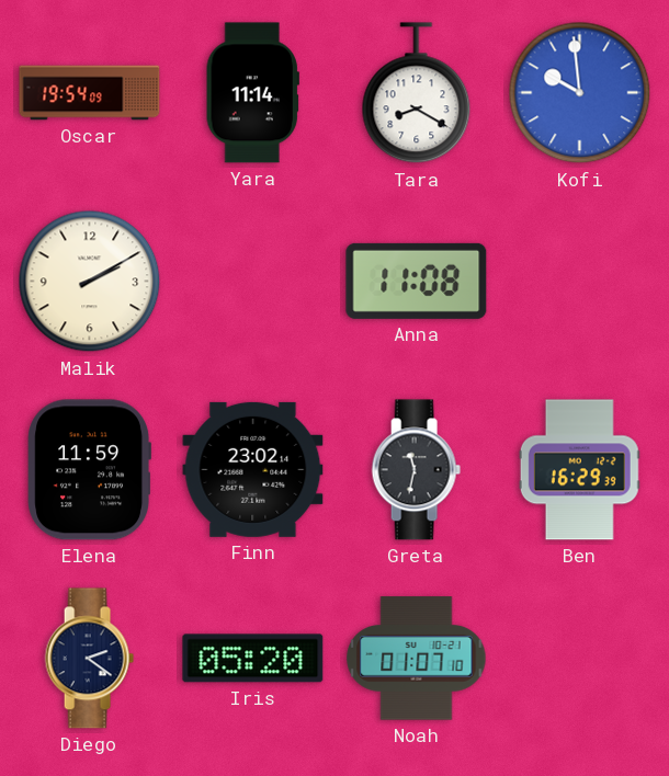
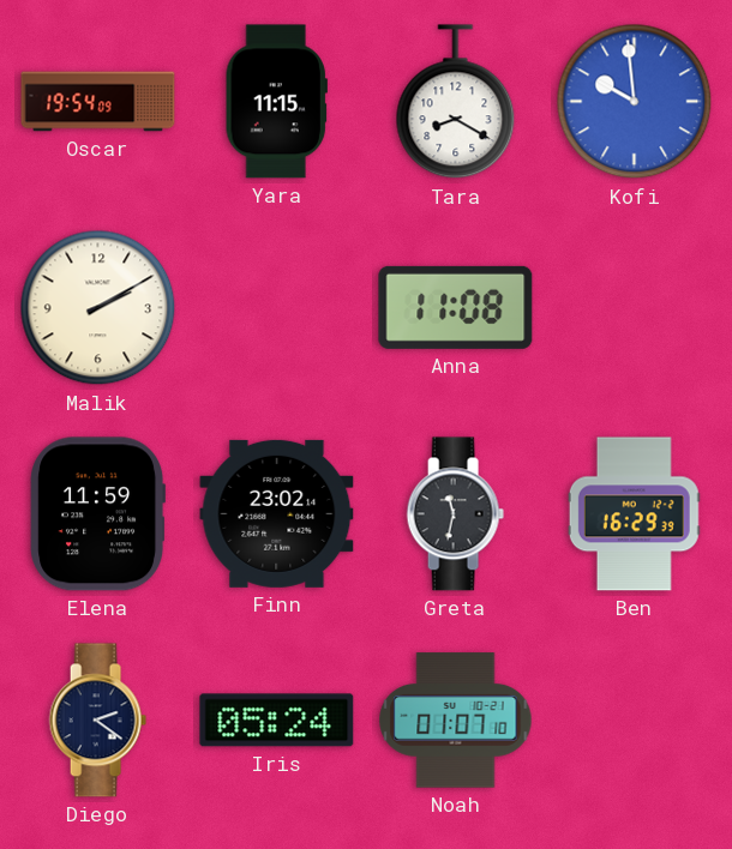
Yara: 11:14 -> 11:15
Iris: 05:20 -> 05:24
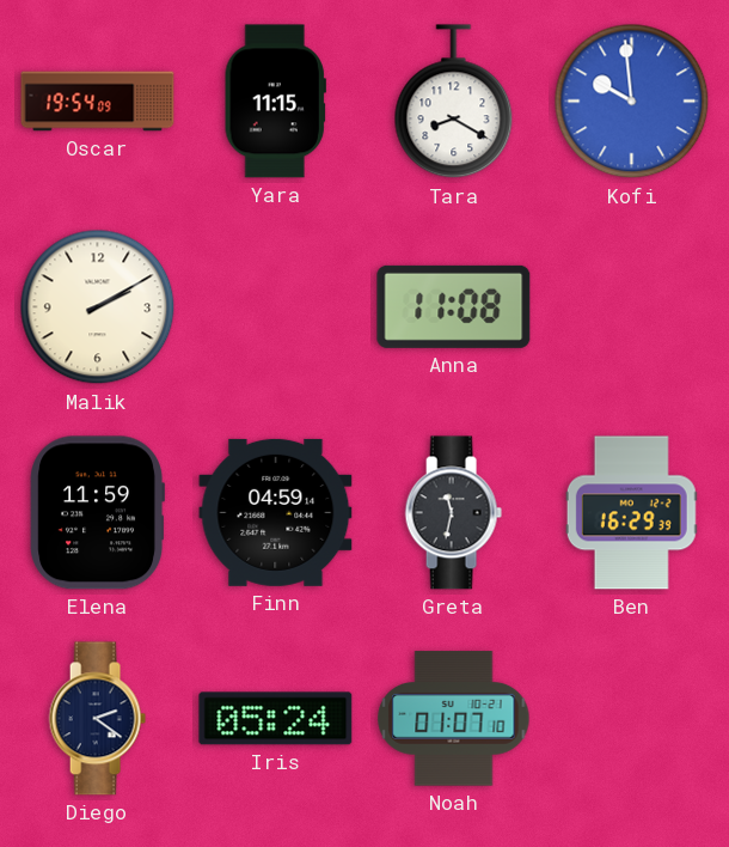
Finn: 23:02 -> 04:59
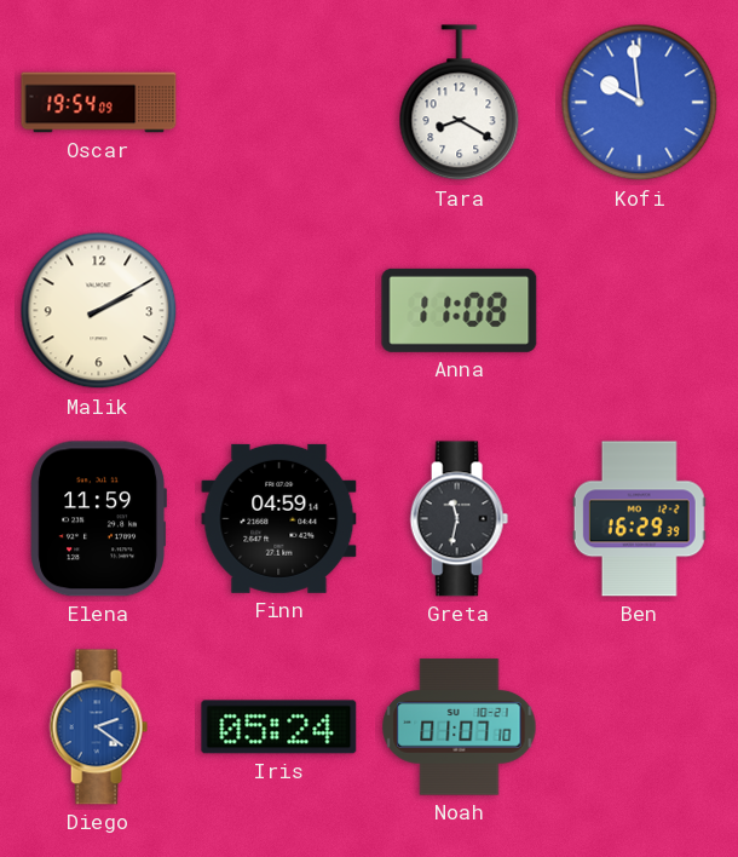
Yara: 11:15 -> none
Diego dial: navy -> blue
